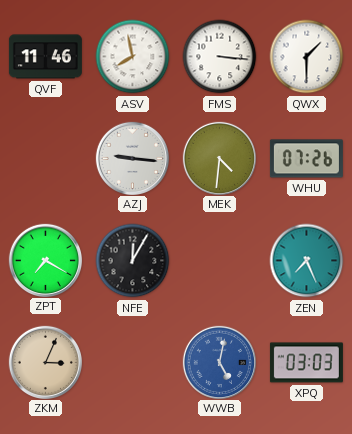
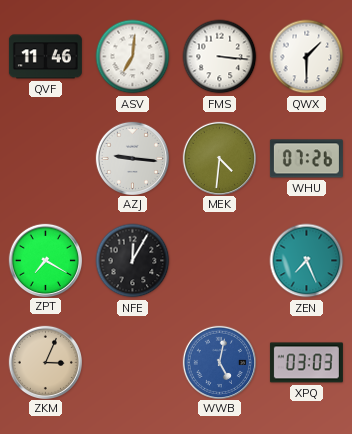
ASV: 7:58 -> 7:01
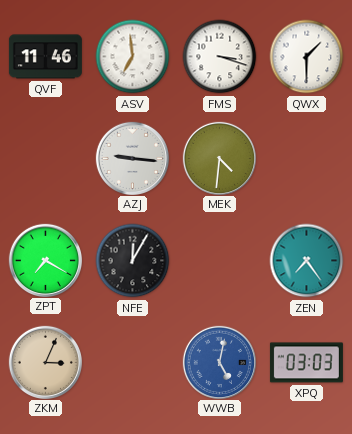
ASV: 7:01 -> 6:59
FMS: 3:16 -> 3:18
WHU: 07:26 -> none
ZEN: 7:26 -> 7:24
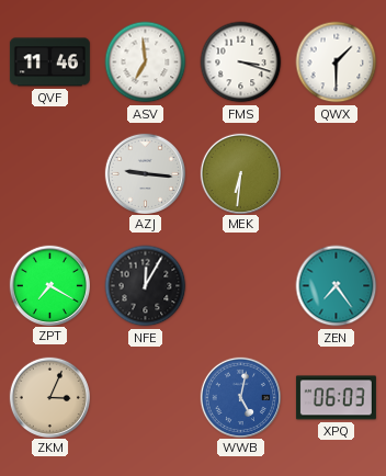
MEK: 4:31 -> 6:31
XPQ: 03:03 -> 06:03
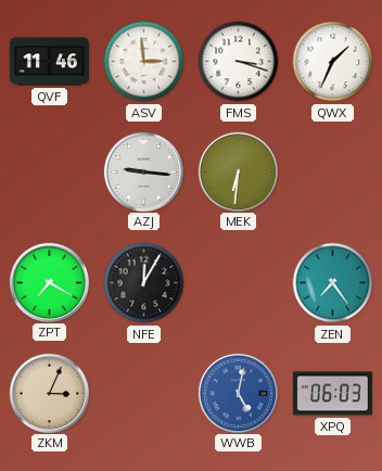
ASV: 6:59 -> 2:59
QWX: 1:30 -> 1:34
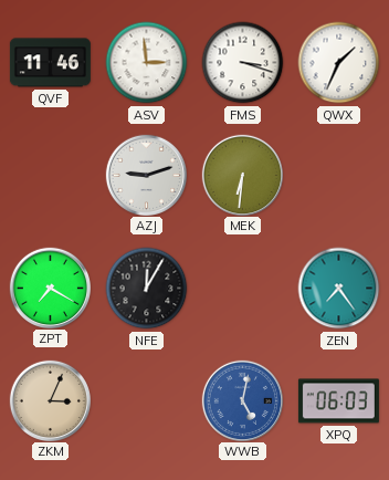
AZJ: 9:16 -> 9:12
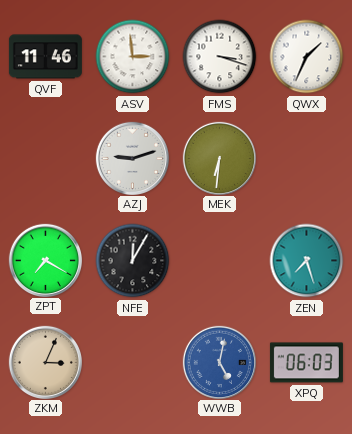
ZEN: 7:24 -> 7:27
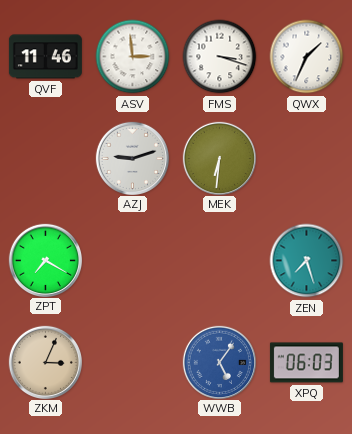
NFE: 12:05 -> none
WWB: 5:02 -> 5:06
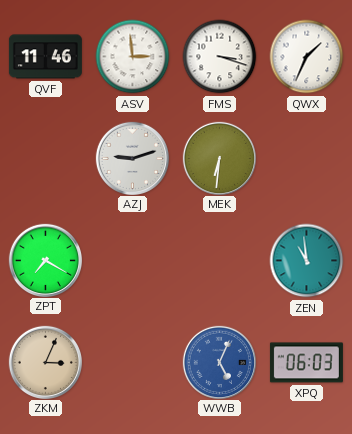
ZEN: 7:27 -> 10:59
WWB: 5:06 -> 5:04
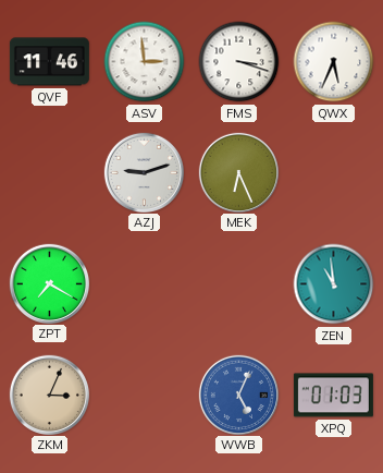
QWX: 1:34 -> 5:34
MEK: 6:31 -> 6:26
XPQ: 06:03 -> 01:03
